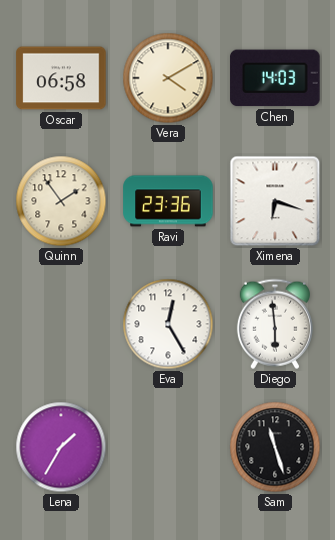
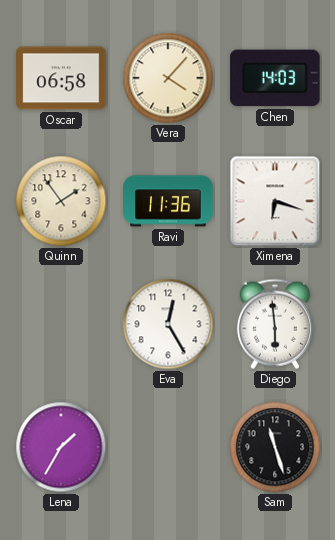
Vera: 4:10 -> 4:07
Ravi: 23:36 -> 11:36
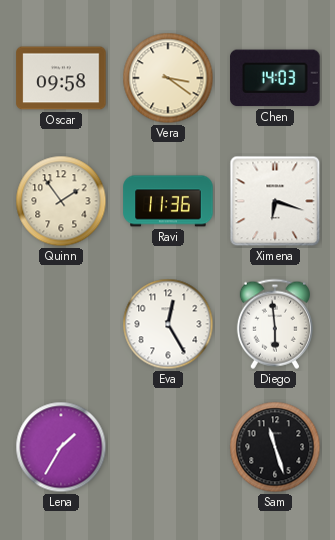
Oscar: 06:58 -> 09:58
Vera: 4:07 -> 3:21
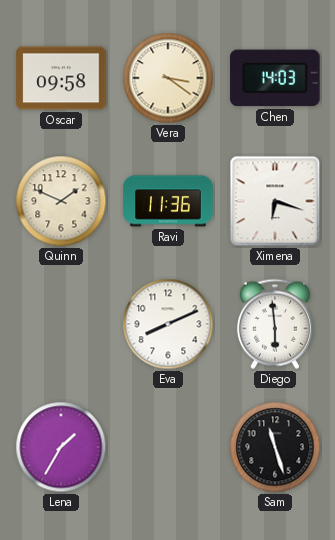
Quinn: 1:54 -> 1:49
Eva: 12:25 -> 8:11
